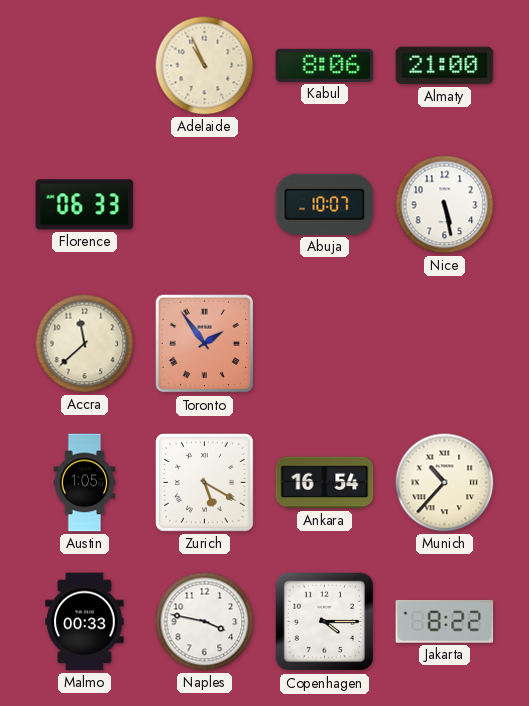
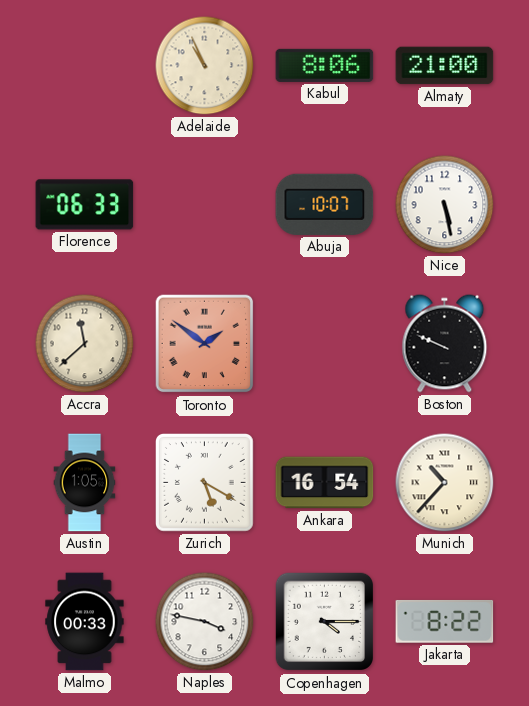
Toronto: 1:54 -> 1:51
Boston: none -> 9:49
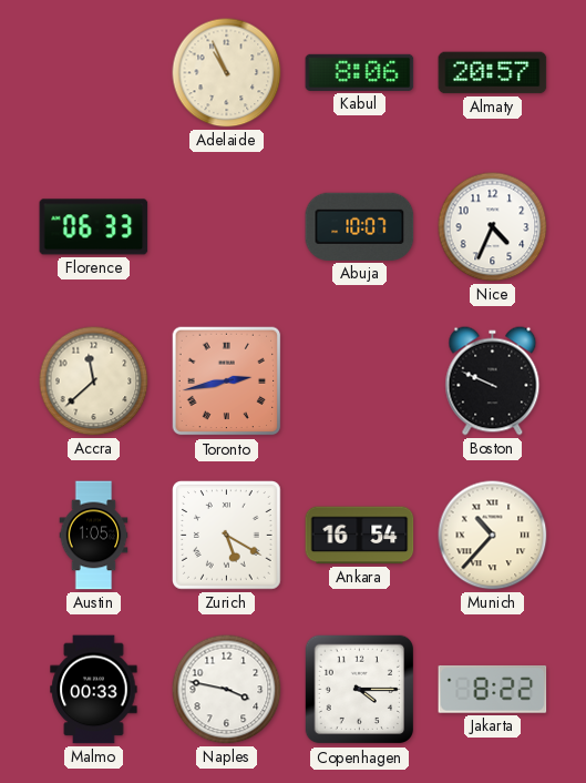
Almaty: 21:00 -> 20:57
Nice: 5:28 -> 4:34
Toronto: 1:51 -> 2:43
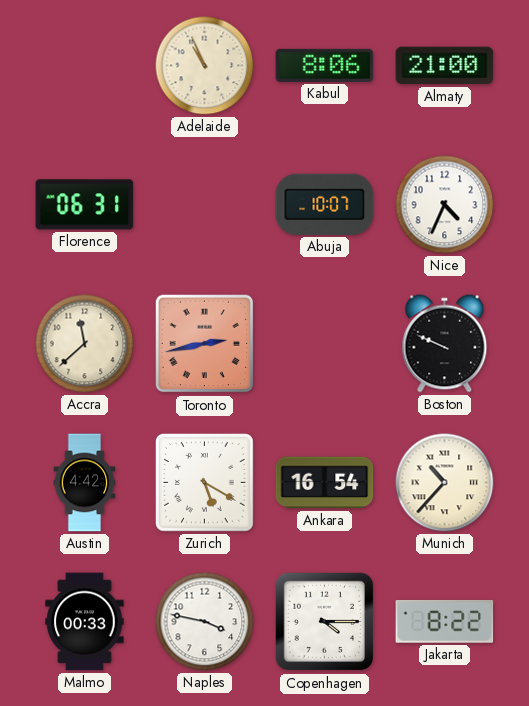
Almaty: 20:57 -> 21:00
Florence: 06:33 -> 06:31
Austin: 1:05 -> 4:42
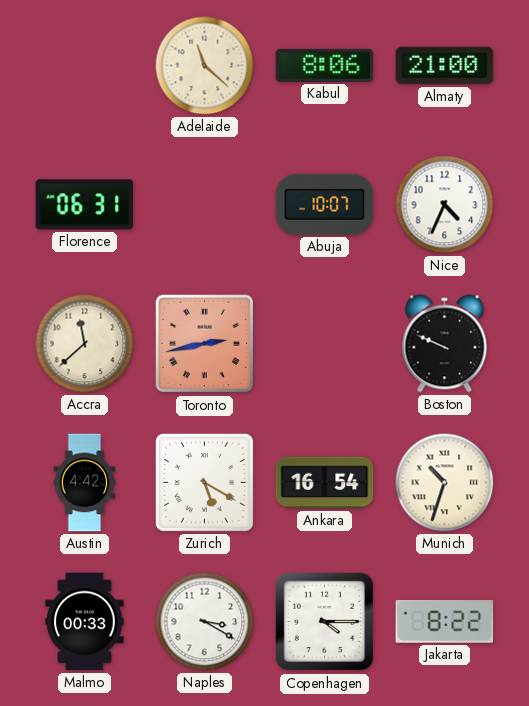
Adelaide: 10:56 -> 11:22
Munich: 10:37 -> 10:33
Naples: 3:47 -> 3:20
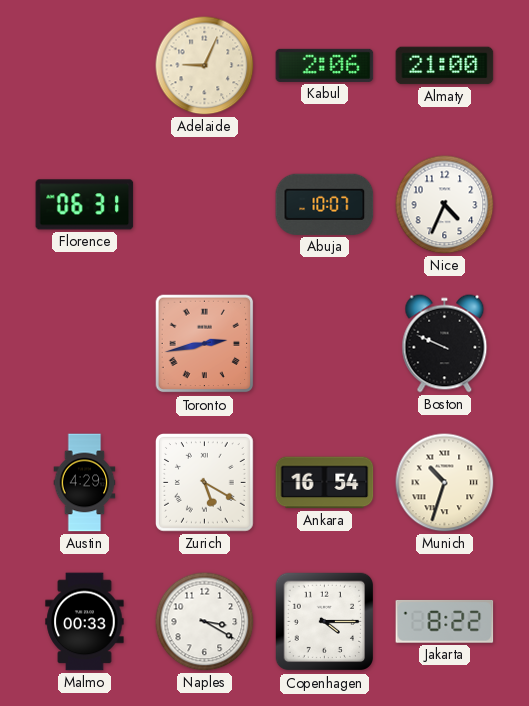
Adelaide: 11:22 -> 9:04
Kabul: 8:06 -> 2:06
Accra: 11:38 -> none
Austin: 4:42 -> 4:29
